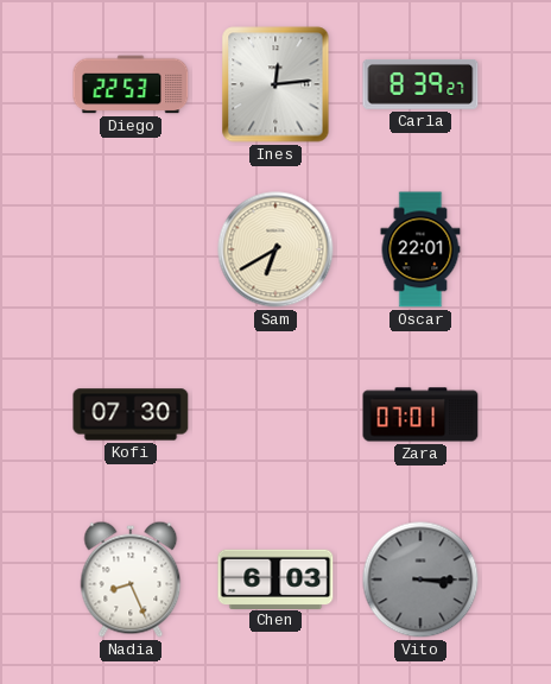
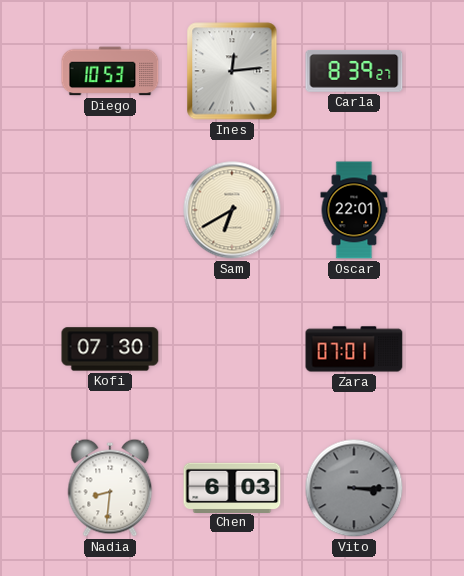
Diego: 22:53 -> 10:53
Nadia: 8:26 -> 8:31
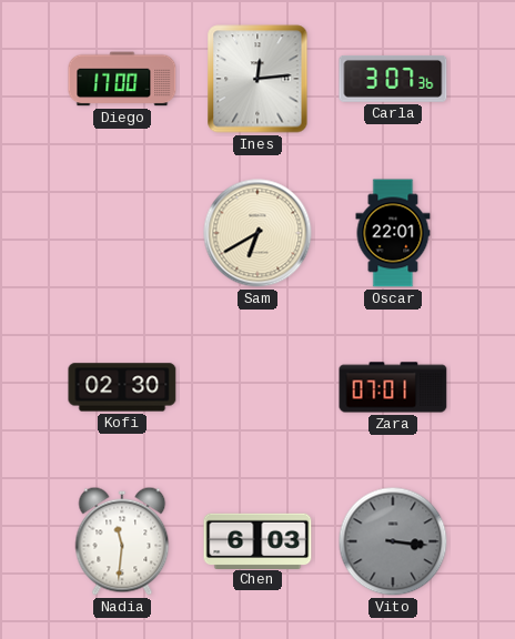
Diego: 10:53 -> 17:00
Carla: 8:39 -> 3:07
Kofi: 07:30 -> 02:30
Nadia: 8:31 -> 11:31
Vito: 3:15 -> 3:16
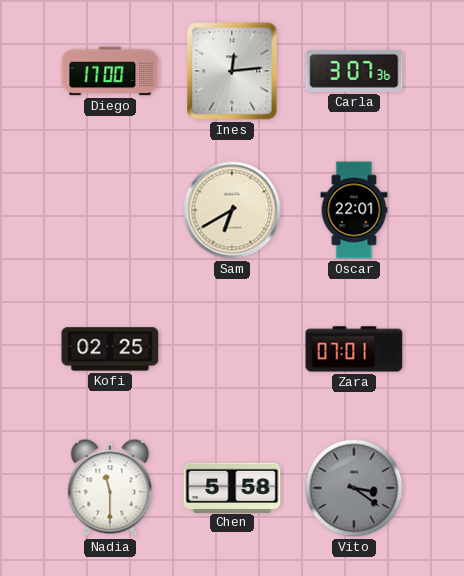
Kofi: 02:30 -> 02:25
Nadia: 11:31 -> 11:30
Chen: 6:03 -> 5:58
Vito: 3:16 -> 3:21
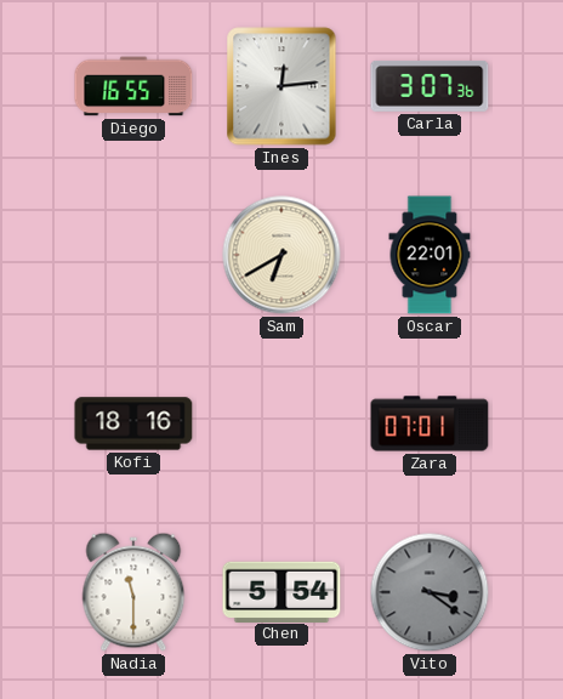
Diego: 17:00 -> 16:55
Kofi: 02:25 -> 18:16
Chen: 5:58 -> 5:54
